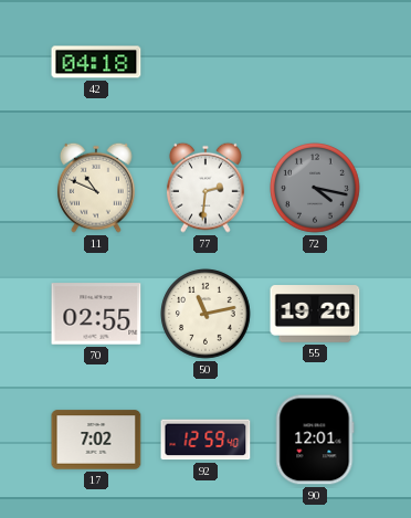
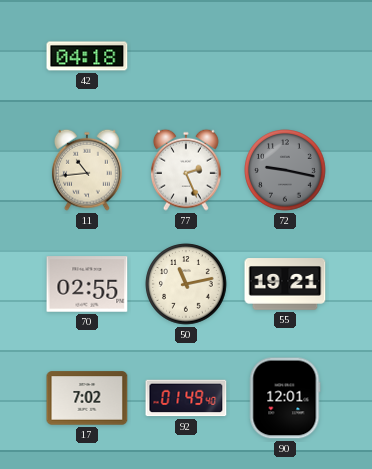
11: 10:49 -> 10:44
77: 2:31 -> 2:26
72: 4:17 -> 9:17
55: 19:20 -> 19:21
92: 12:59 -> 01:49
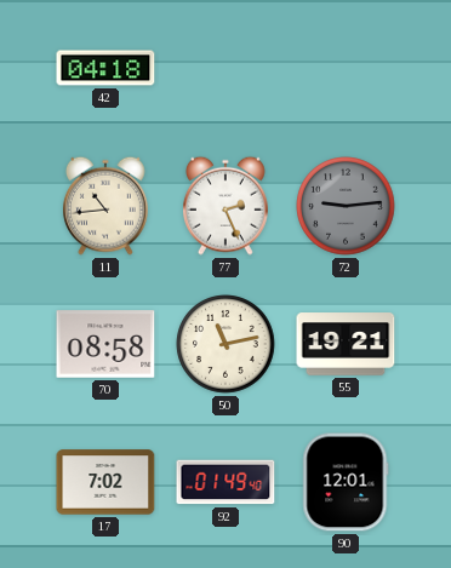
72: 9:17 -> 9:14
70: 02:55 -> 08:58
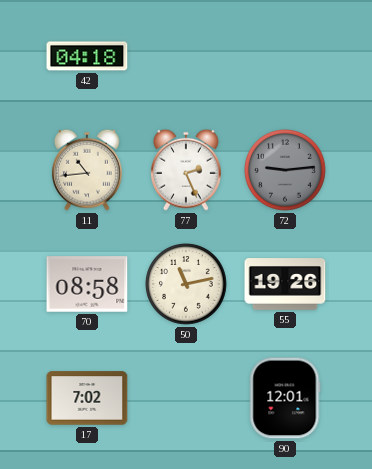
55: 19:21 -> 19:26
92: 01:49 -> none
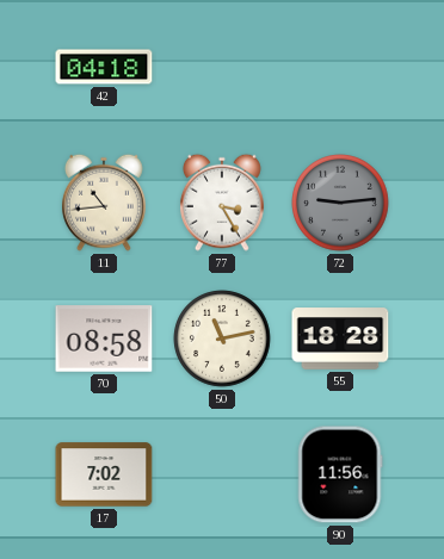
77: 2:26 -> 3:25
55: 19:26 -> 18:28
90: 12:01 -> 11:56
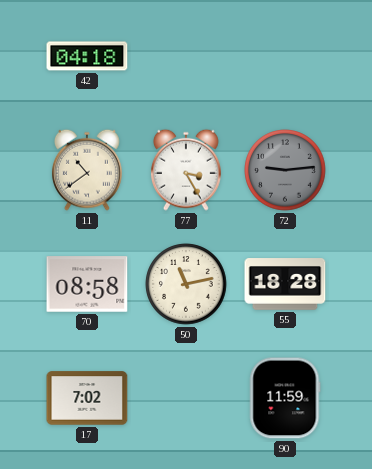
11: 10:44 -> 10:39
90: 11:56 -> 11:59
